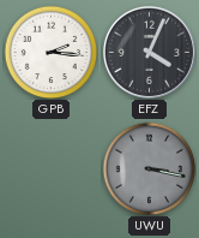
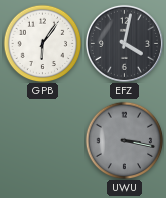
GPB: 2:16 -> 6:06
EFZ: 4:04 -> 4:02
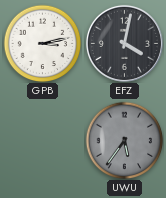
GPB: 6:06 -> 3:13
UWU: 3:17 -> 5:36
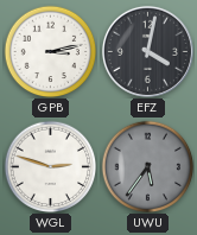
WGL: none -> 2:48
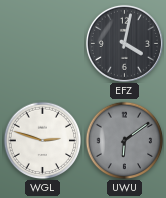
GPB: 3:13 -> none
UWU: 5:36 -> 6:09
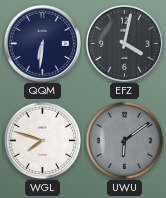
QQM: none -> 6:31
WGL: 2:48 -> 7:48
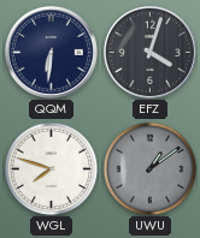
EFZ: 4:02 -> 4:03
UWU: 6:09 -> 1:09
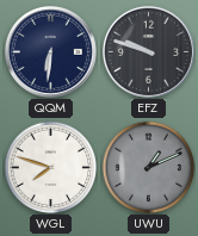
EFZ: 4:03 -> 9:48
UWU: 1:09 -> 1:11
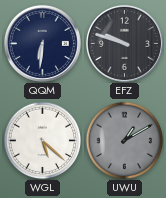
WGL: 7:48 -> 5:22
UWU: 1:11 -> 1:10
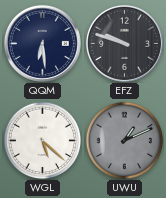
QQM: 6:31 -> 6:29
UWU: 1:10 -> 1:11
